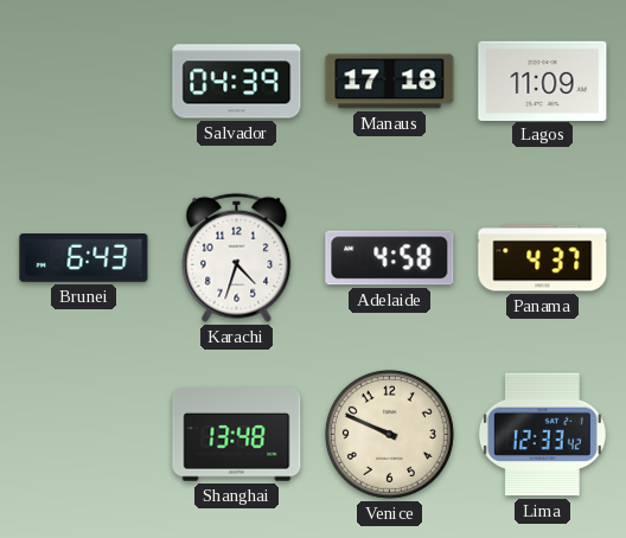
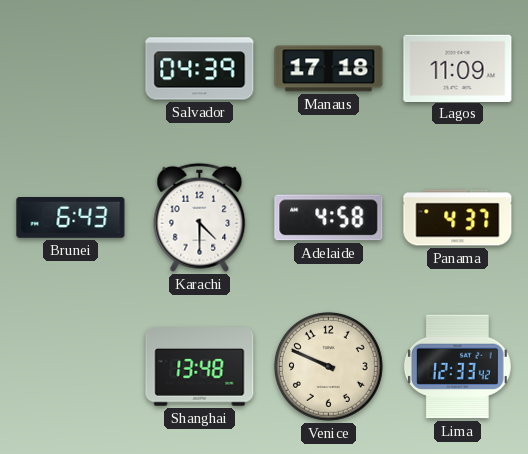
Karachi: 4:33 -> 4:30
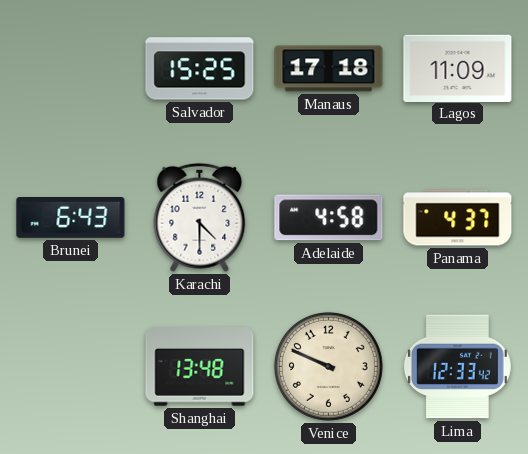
Salvador: 04:39 -> 15:25
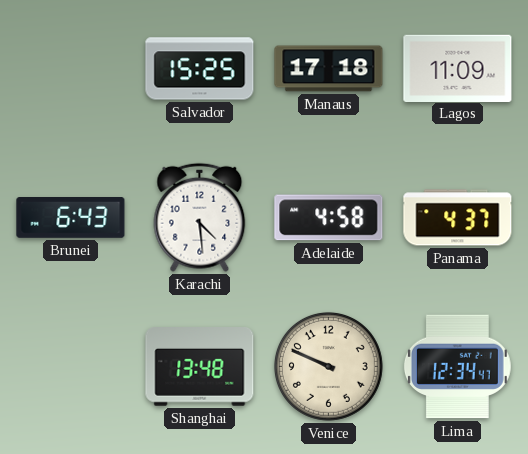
Karachi: 4:30 -> 4:29
Lima: 12:33 -> 12:34
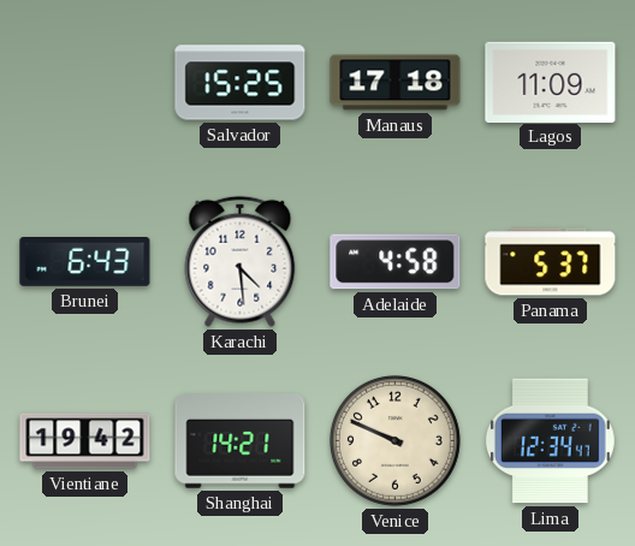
Panama: 4:37 -> 5:37
Vientiane: none -> 19:42
Shanghai: 13:48 -> 14:21
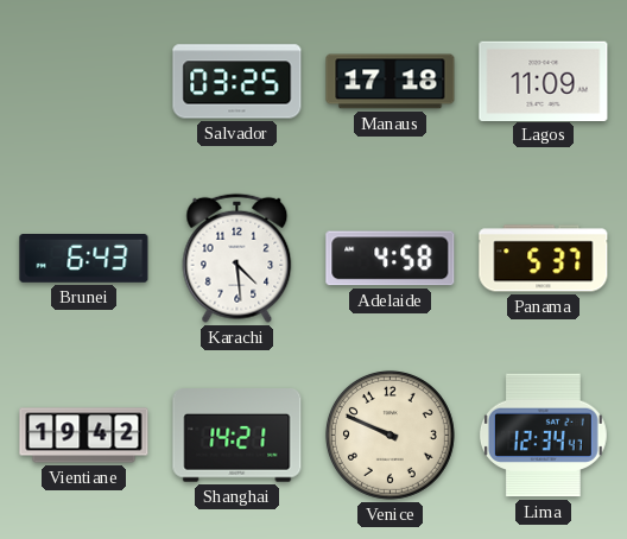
Salvador: 15:25 -> 03:25
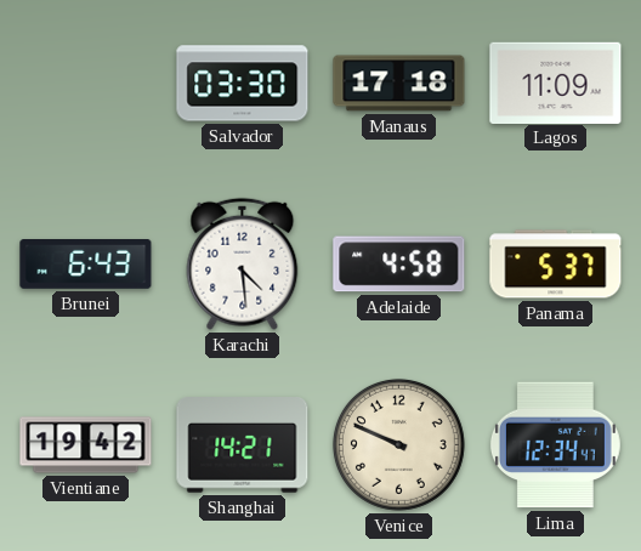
Salvador: 03:25 -> 03:30
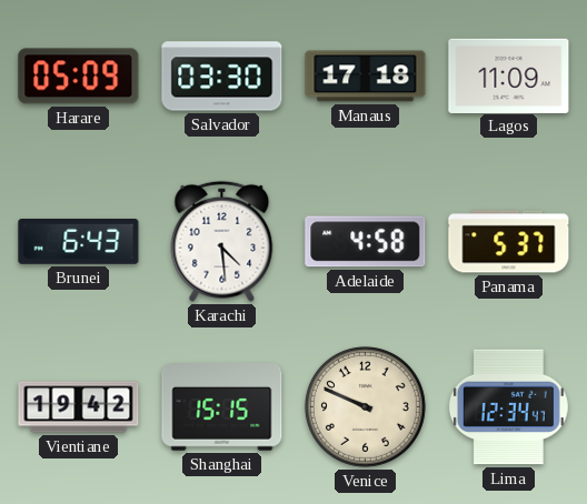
Harare: none -> 05:09
Shanghai: 14:21 -> 15:15
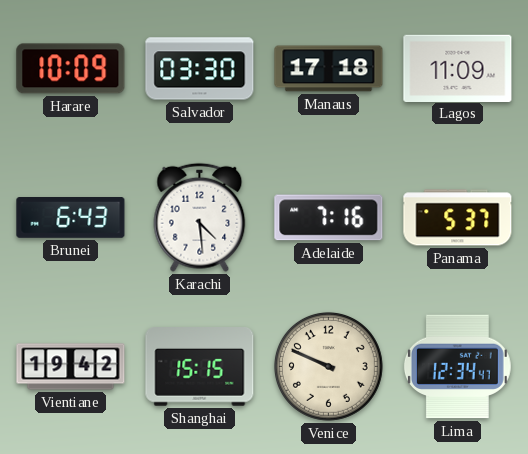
Harare: 05:09 -> 10:09
Adelaide: 4:58 -> 7:16
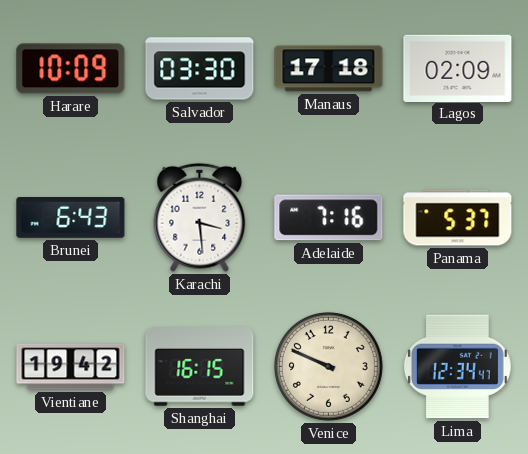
Lagos: 11:09 -> 02:09
Karachi: 4:29 -> 3:29
Shanghai: 15:15 -> 16:15
